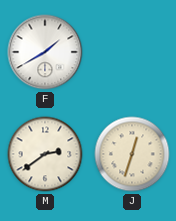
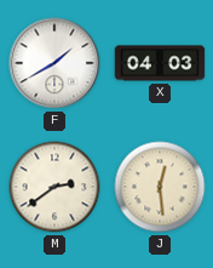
X: none -> 04:03
J: 12:33 -> 12:29
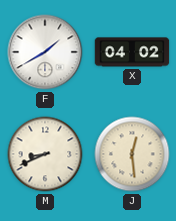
X: 04:03 -> 04:02
M: 2:39 -> 8:41
